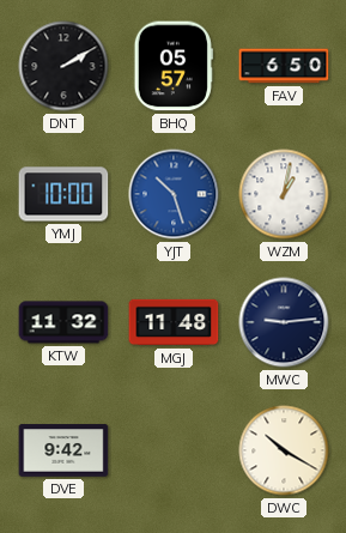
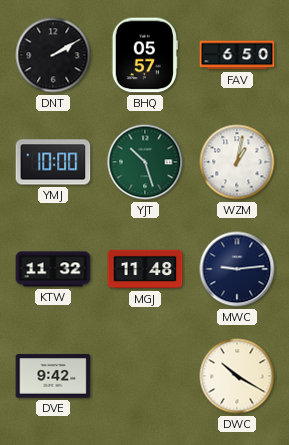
YJT dial: blue -> green
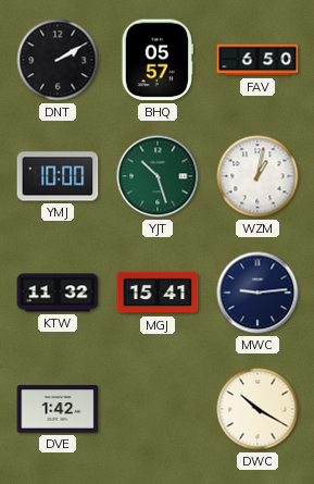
MGJ: 11:48 -> 15:41
DVE: 9:42 -> 1:42
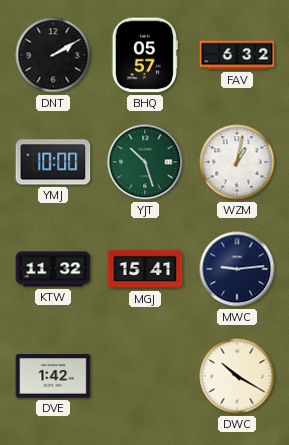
FAV: 6:50 -> 6:32
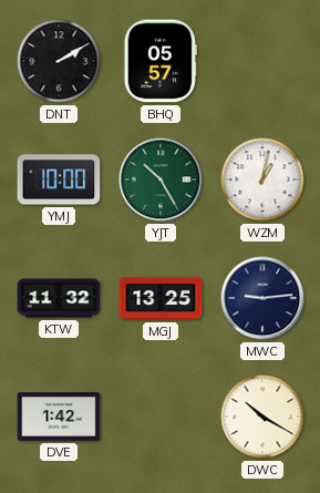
FAV: 6:32 -> none
YJT: 10:27 -> 10:25
MGJ: 15:41 -> 13:25
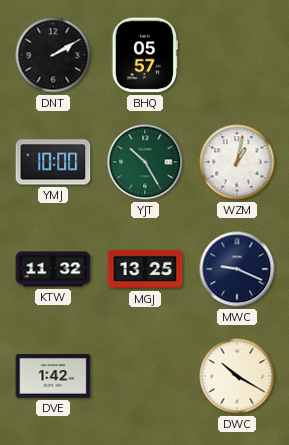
MWC: 9:14 -> 9:19
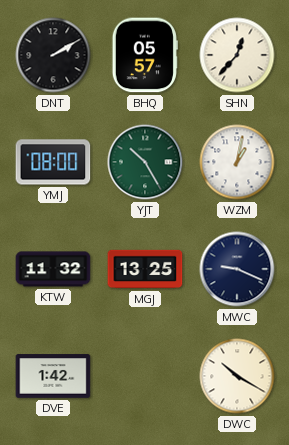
SHN: none -> 12:37
YMJ: 10:00 -> 08:00
